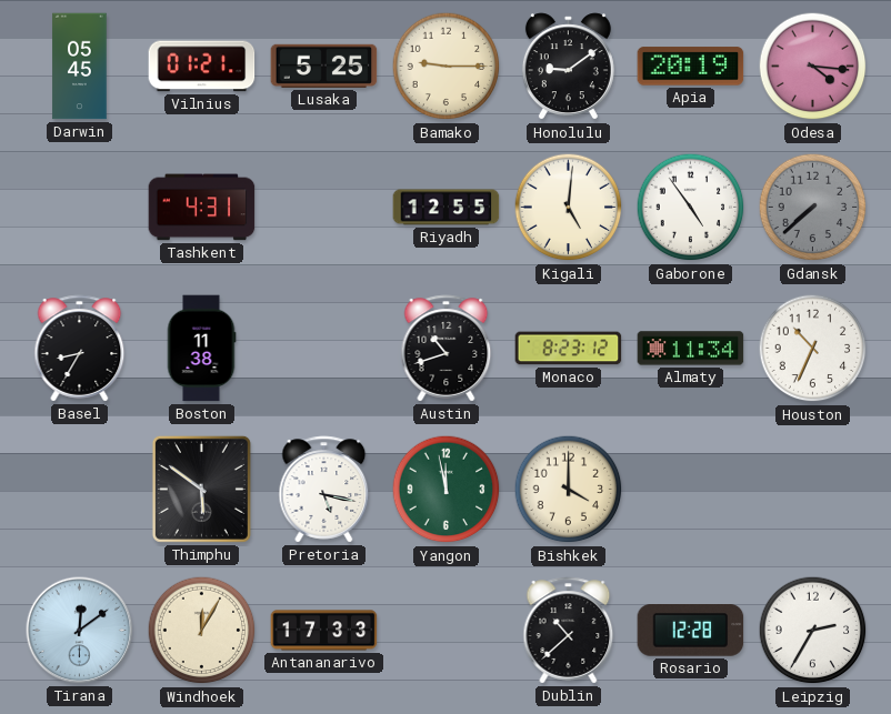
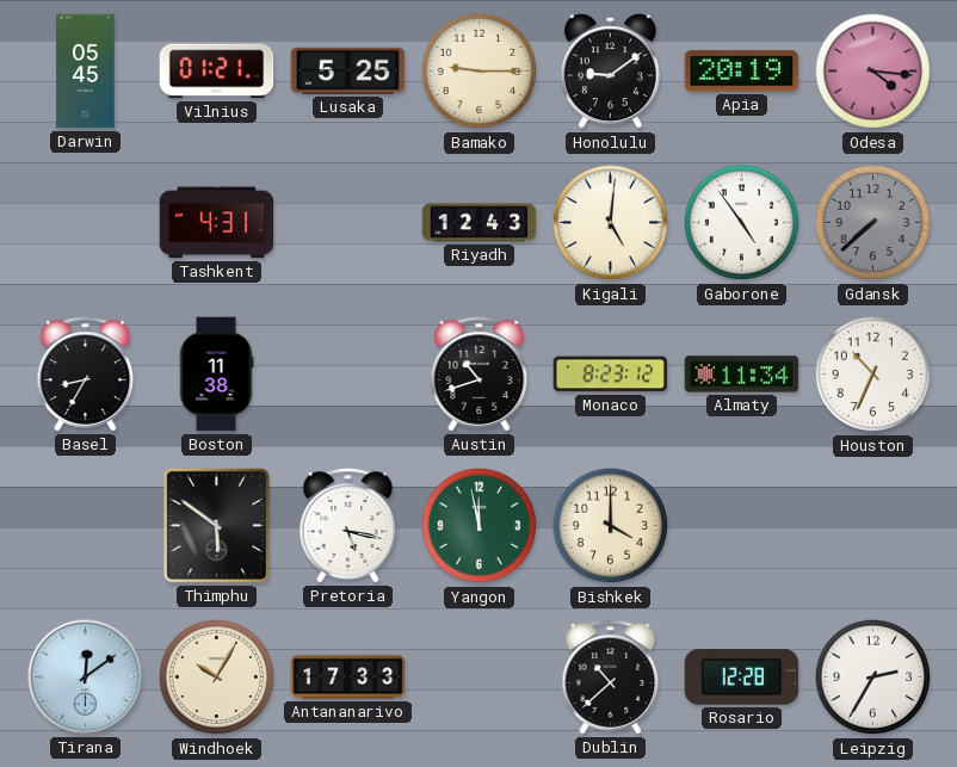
Riyadh: 12:55 -> 12:43
Windhoek: 12:05 -> 10:05
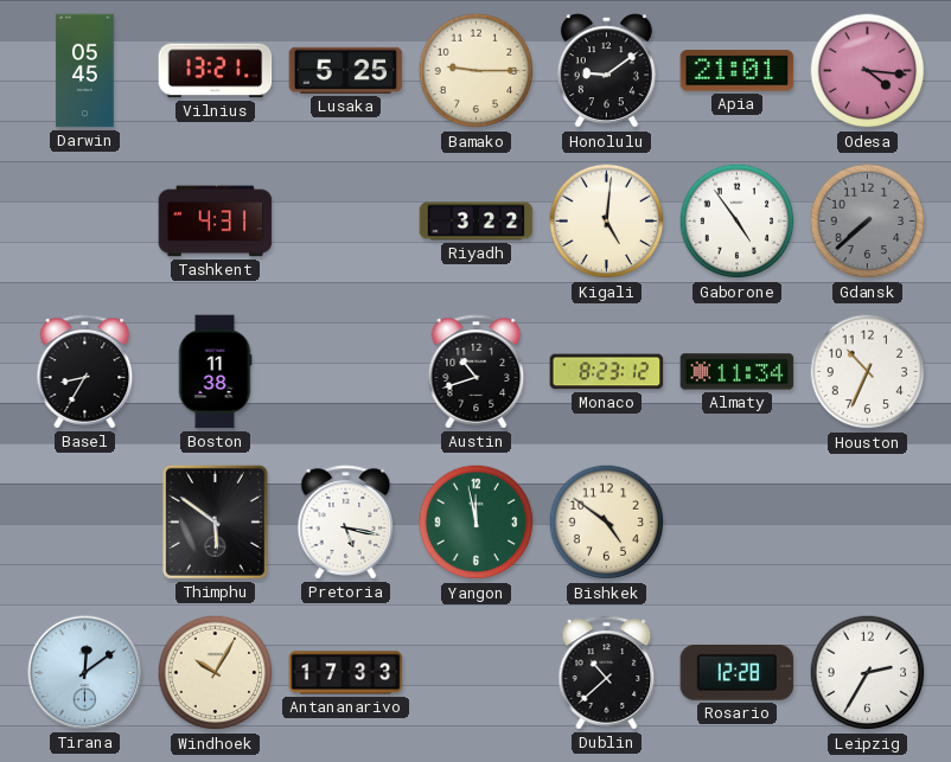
Vilnius: 01:21 -> 13:21
Apia: 20:19 -> 21:01
Riyadh: 12:43 -> 3:22
Bishkek: 4:00 -> 4:51
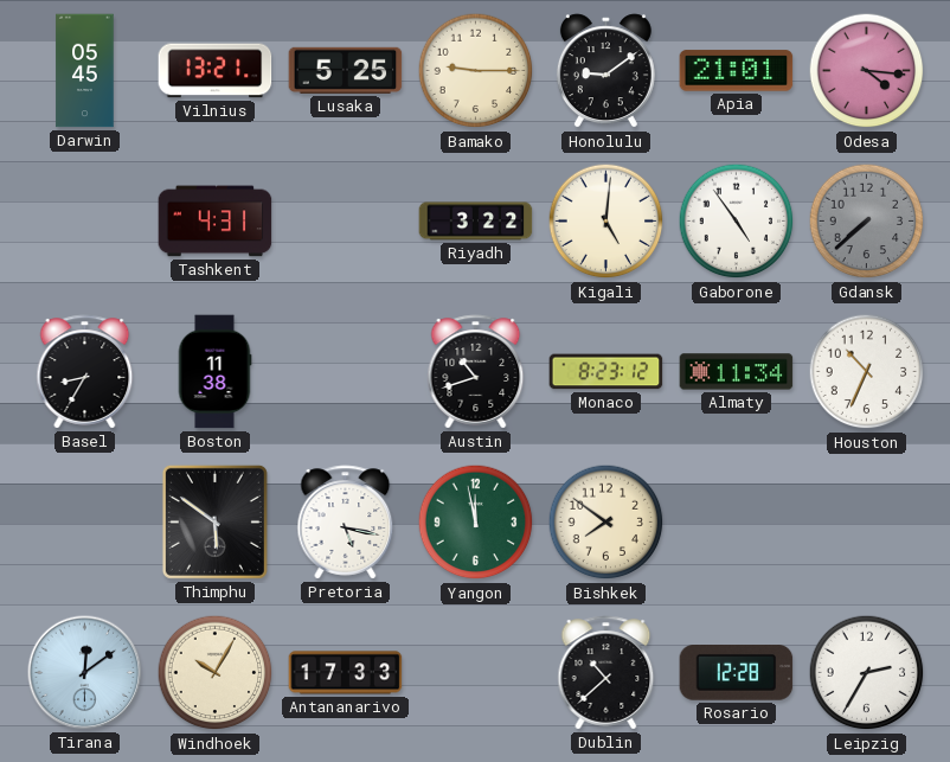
Bishkek: 4:51 -> 7:51
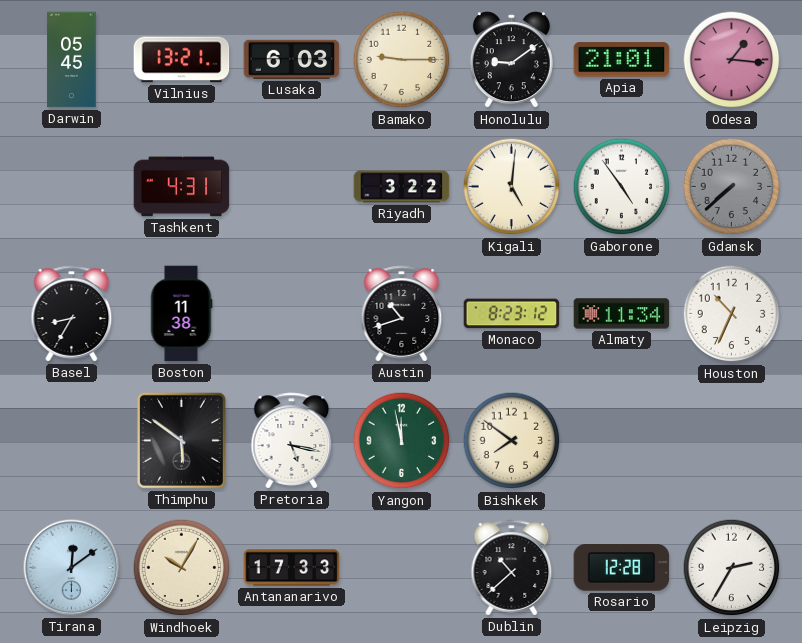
Lusaka: 5:25 -> 6:03
Odesa: 4:16 -> 1:16
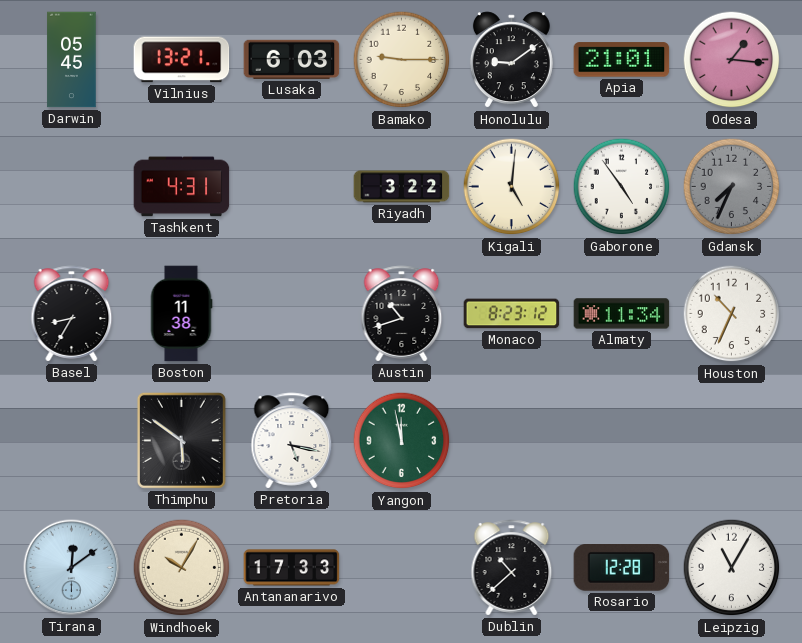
Gdansk: 7:38 -> 7:34
Bishkek: 7:51 -> none
Leipzig: 2:35 -> 11:05
